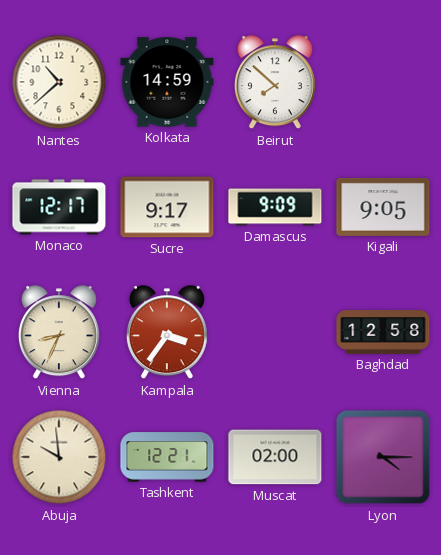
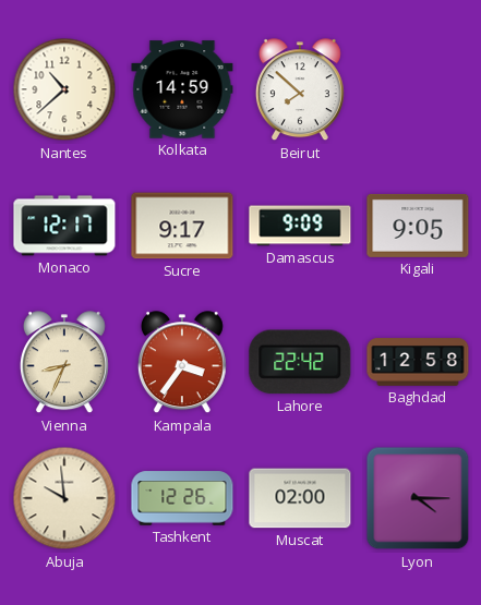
Lahore: none -> 22:42
Tashkent: 12:21 -> 12:26
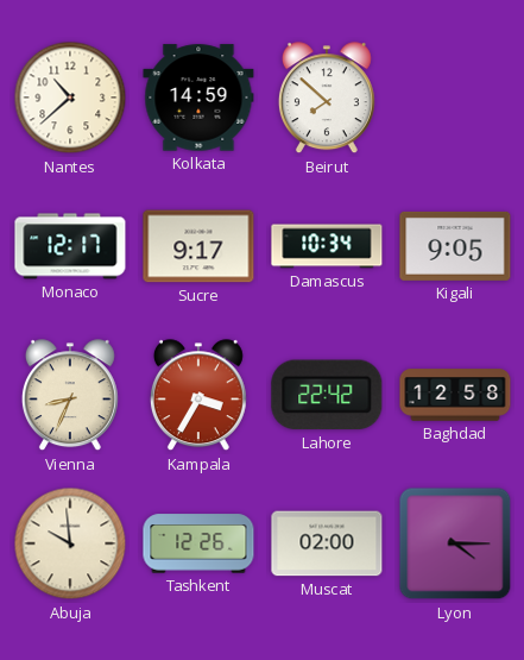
Damascus: 9:09 -> 10:34
Kampala: 3:36 -> 3:35
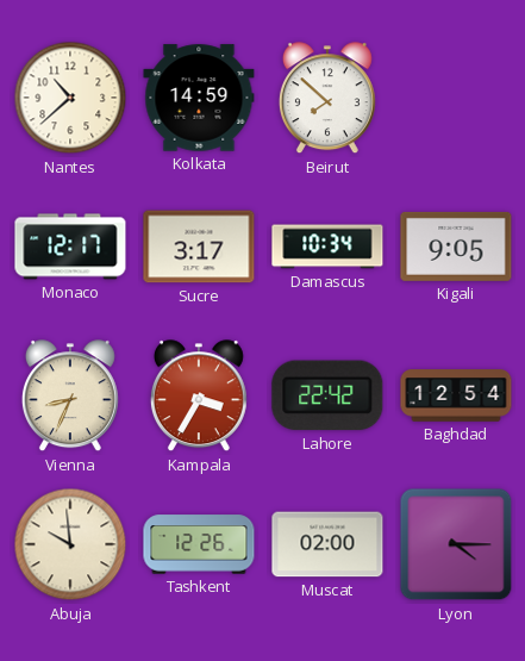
Sucre: 9:17 -> 3:17
Baghdad: 12:58 -> 12:54
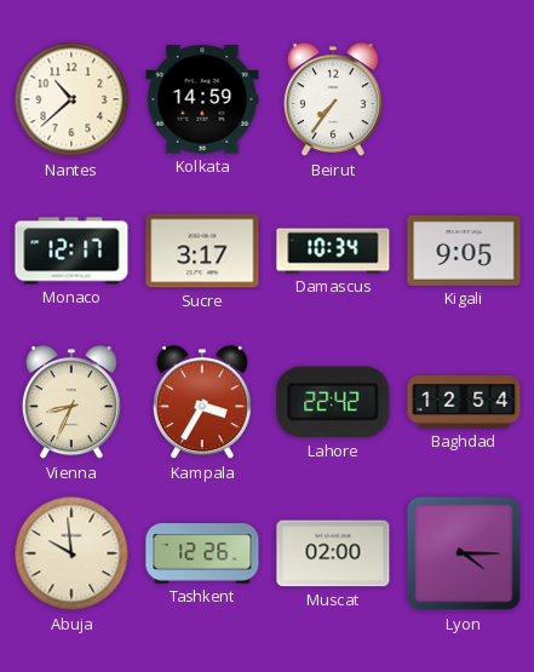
Beirut: 7:52 -> 7:36
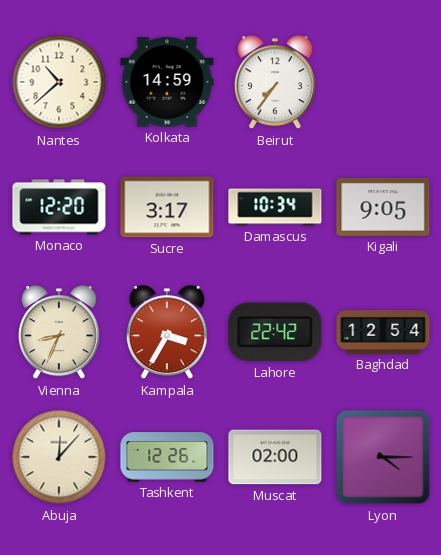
Monaco: 12:17 -> 12:20
Abuja: 9:59 -> 12:07
